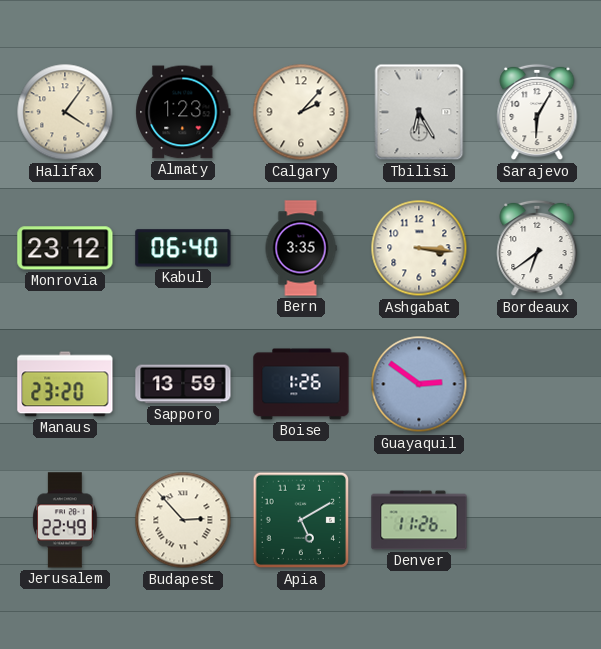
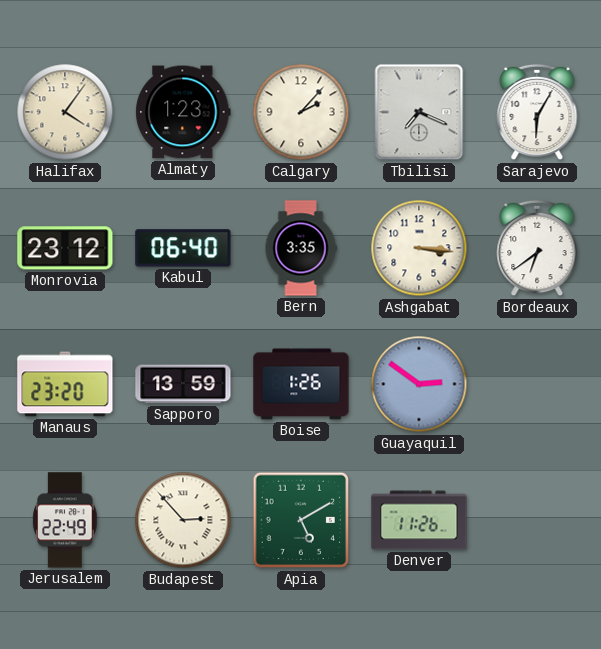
Tbilisi: 6:25 -> 7:19
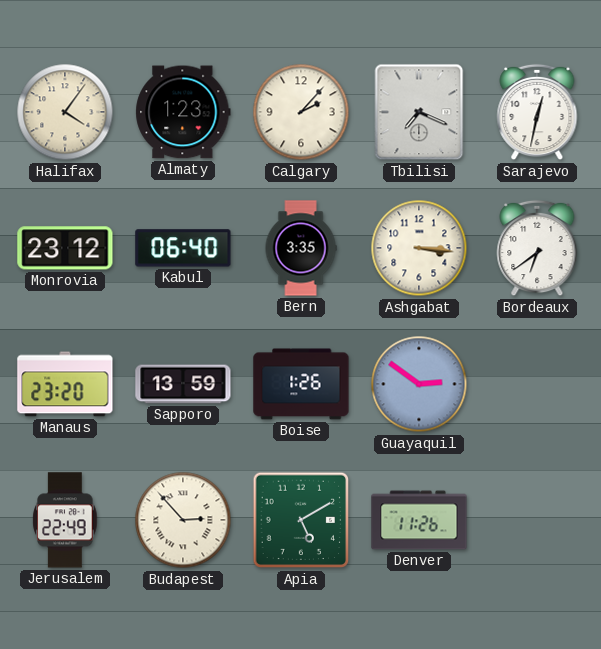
Sarajevo: 6:05 -> 12:32
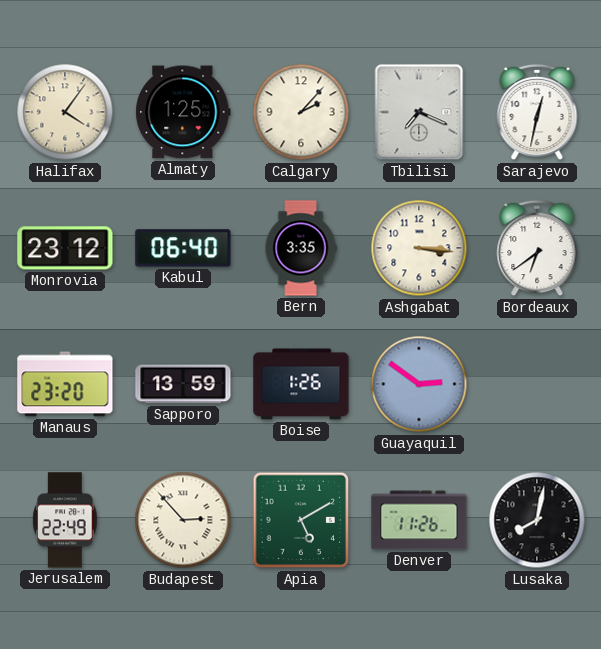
Almaty: 1:23 -> 1:25
Lusaka: none -> 8:02
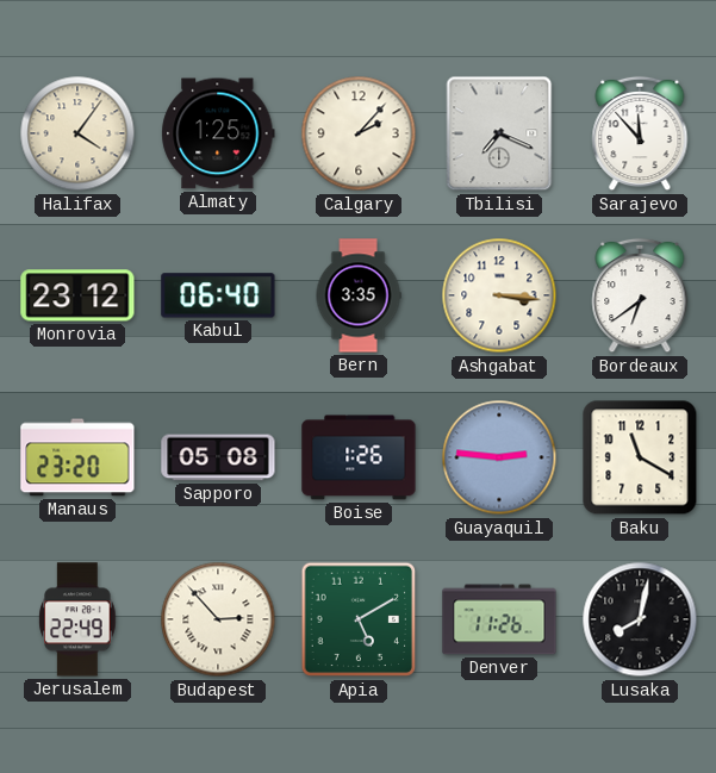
Sarajevo: 12:32 -> 11:53
Sapporo: 13:59 -> 05:08
Guayaquil: 2:51 -> 2:46
Baku: none -> 11:20
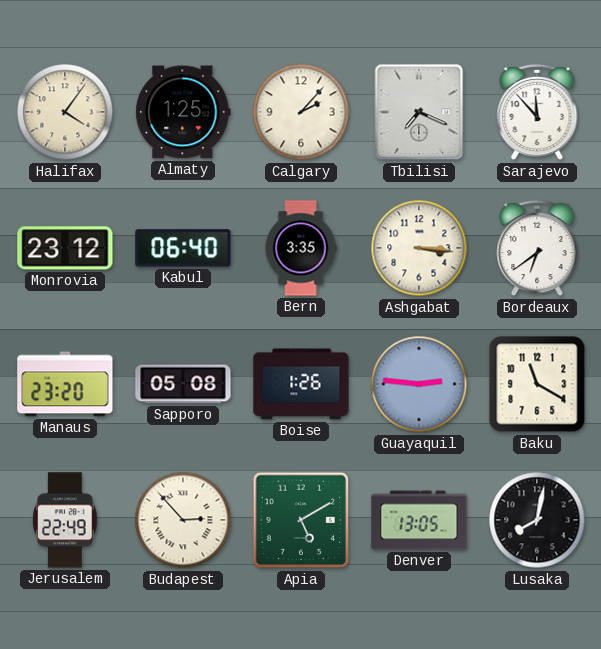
Denver: 11:26 -> 13:05
